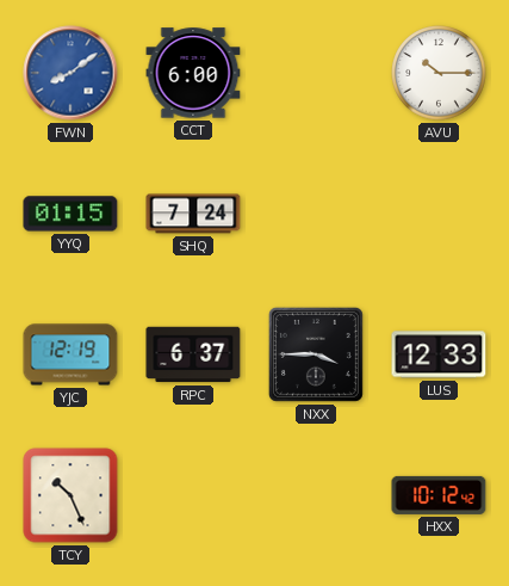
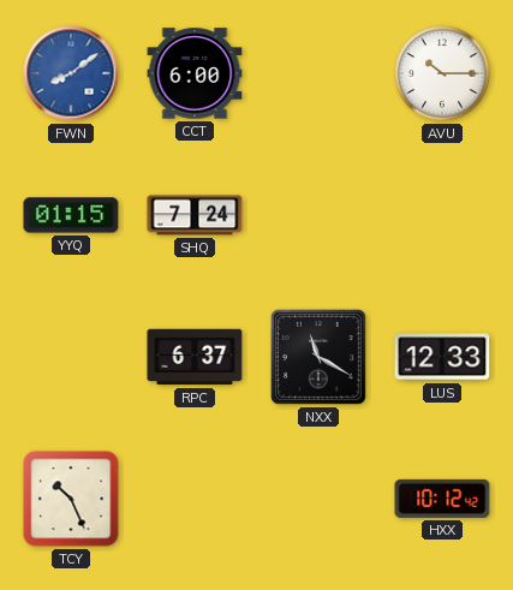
YJC: 12:19 -> none
NXX: 3:45 -> 11:20
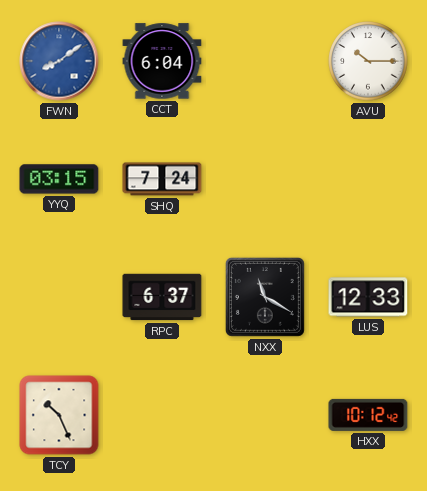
CCT: 6:00 -> 6:04
YYQ: 01:15 -> 03:15
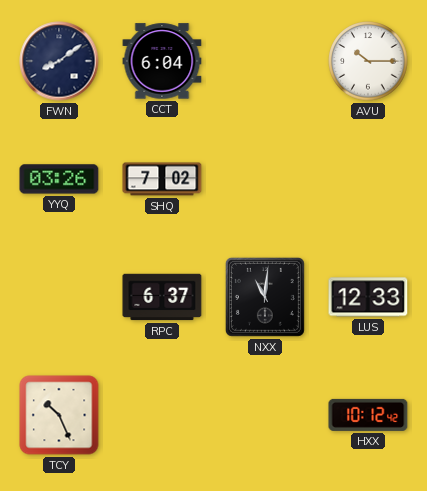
FWN dial: blue -> navy
YYQ: 03:15 -> 03:26
SHQ: 7:24 -> 7:02
NXX: 11:20 -> 11:01
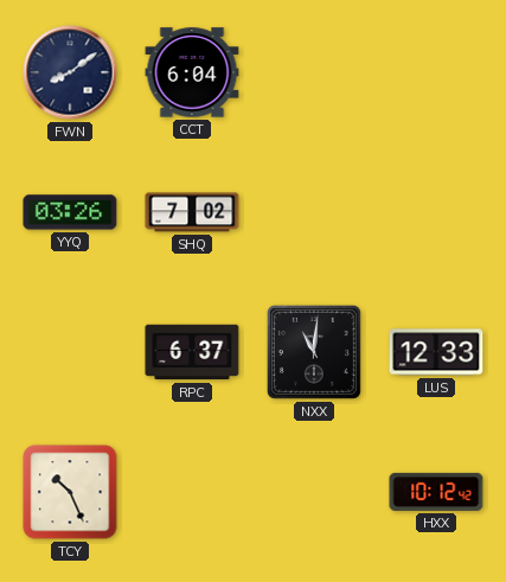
AVU: 10:15 -> none
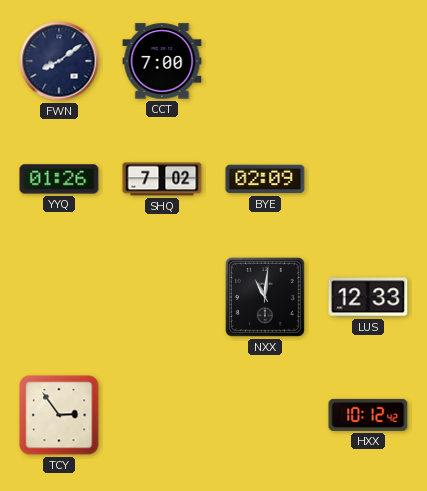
CCT: 6:04 -> 7:00
YYQ: 03:26 -> 01:26
BYE: none -> 02:09
RPC: 6:37 -> none
TCY: 10:26 -> 2:54
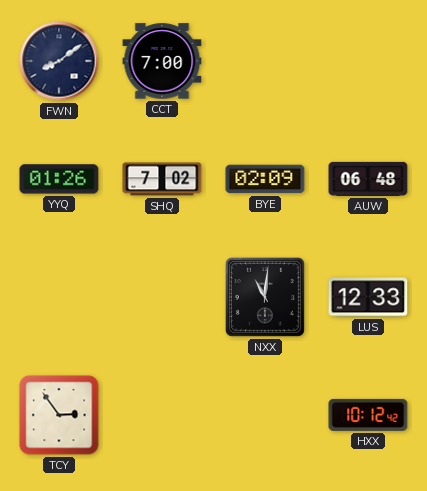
AUW: none -> 06:48
